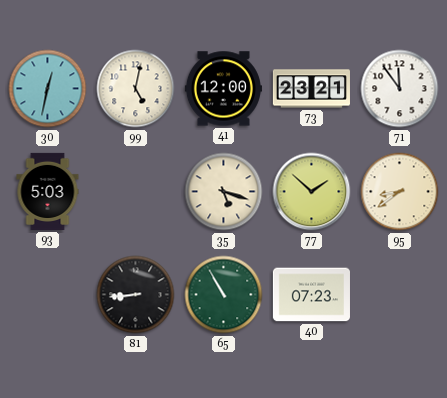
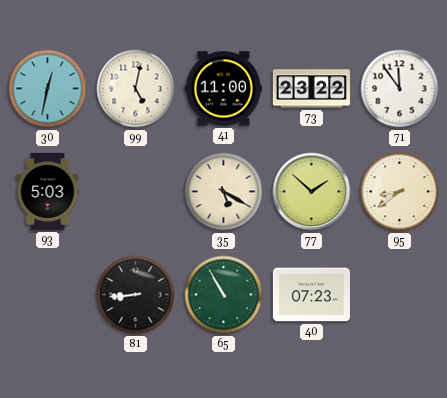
41: 12:00 -> 11:00
73: 23:21 -> 23:22
35: 5:18 -> 5:20
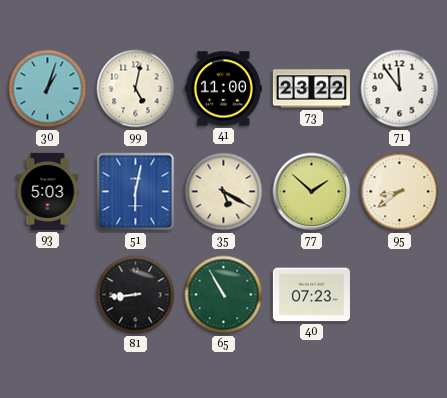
30: 12:32 -> 1:03
51: none -> 6:02
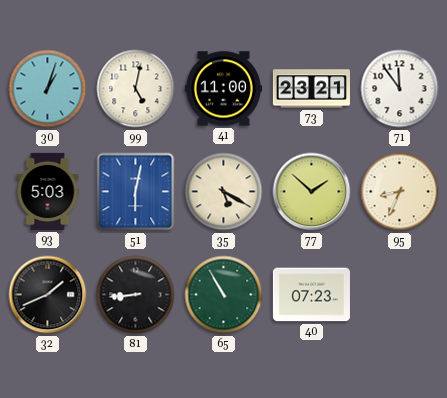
73: 23:22 -> 23:21
95: 8:39 -> 8:34
32: none -> 1:41
